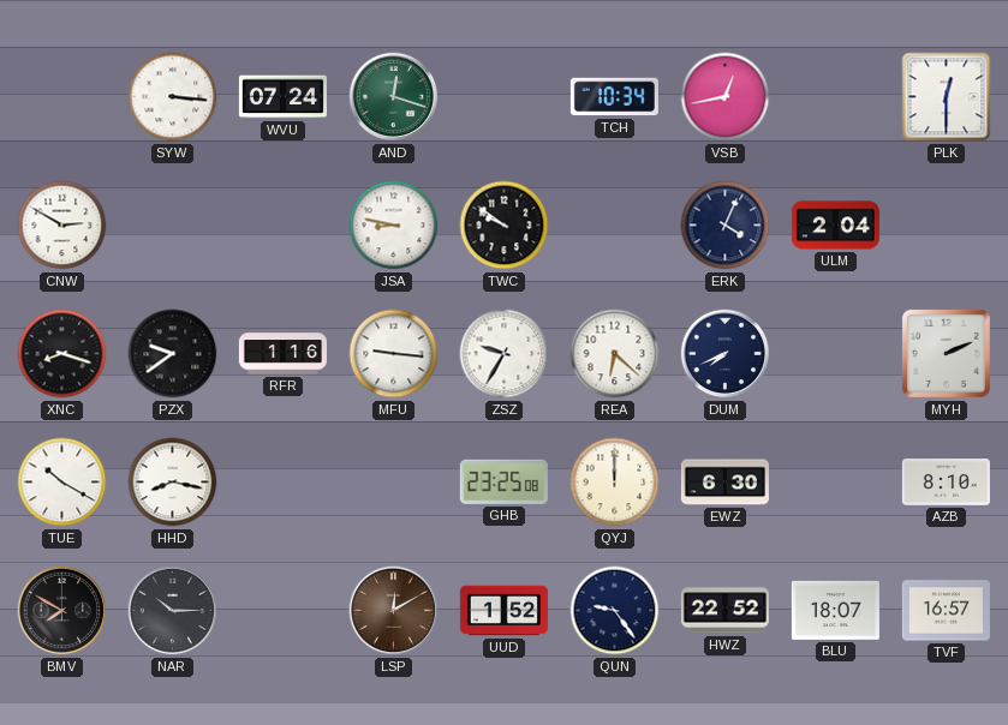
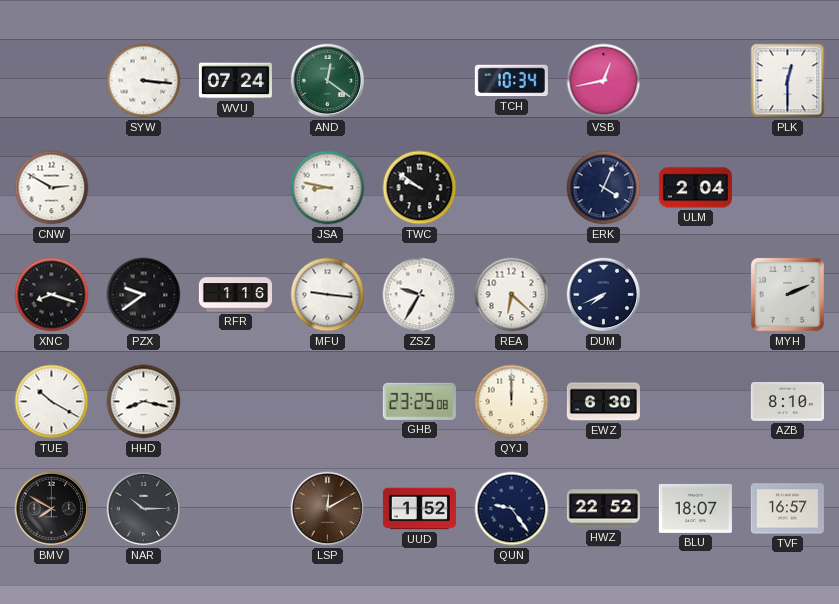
AND: 12:18 -> 12:21
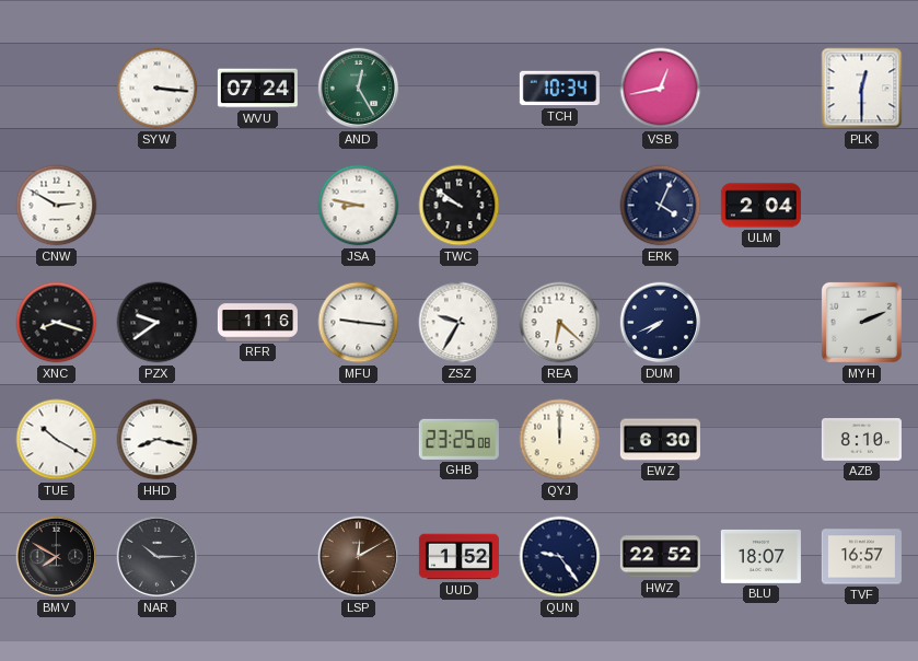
AND: 12:21 -> 12:25
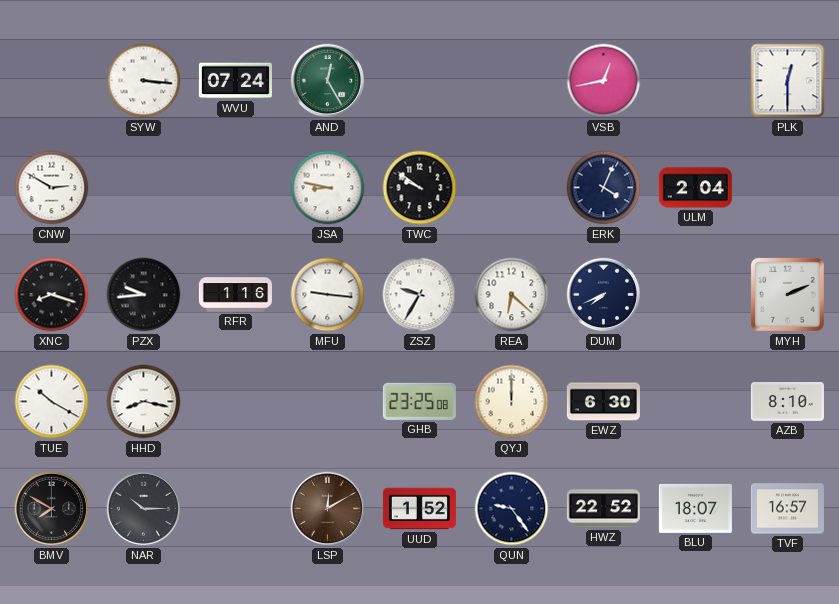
TCH: 10:34 -> none
PZX: 9:39 -> 9:44
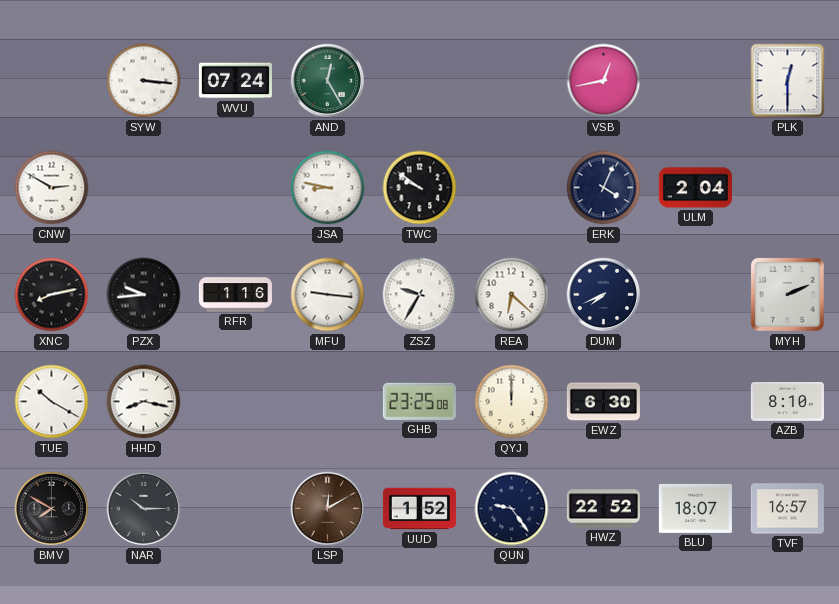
XNC: 8:18 -> 8:13
